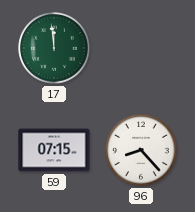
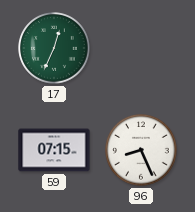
17: 11:59 -> 12:34
96: 8:23 -> 8:26
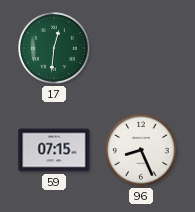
17: 12:34 -> 12:31
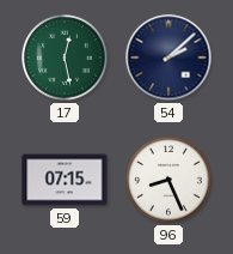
17: 12:31 -> 12:28
54: none -> 2:08
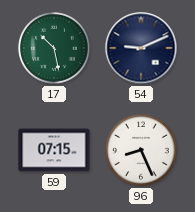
17: 12:28 -> 10:28
54: 2:08 -> 9:11
